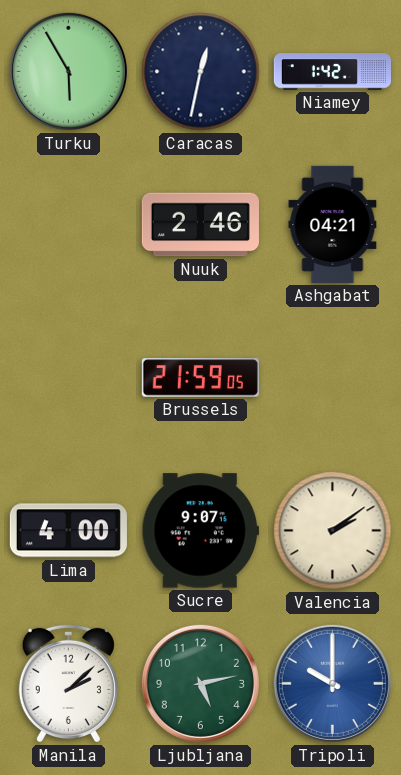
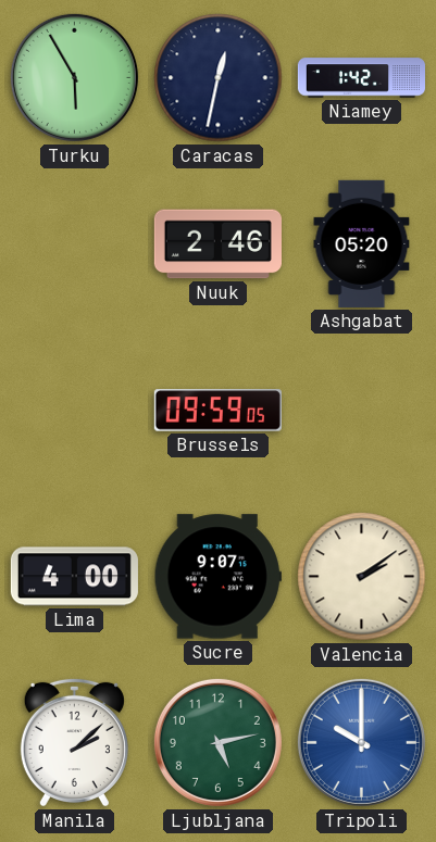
Ashgabat: 04:21 -> 05:20
Brussels: 21:59 -> 09:59
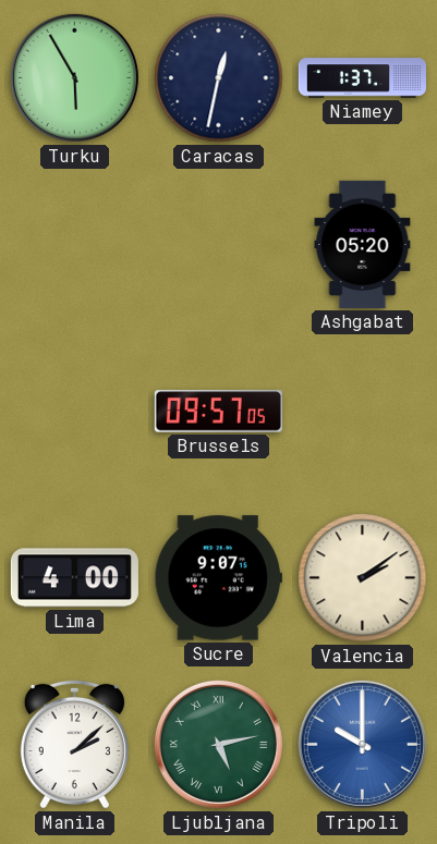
Niamey: 1:42 -> 1:37
Nuuk: 2:46 -> none
Brussels: 09:59 -> 09:57
Ljubljana numerals: Arabic -> Roman
